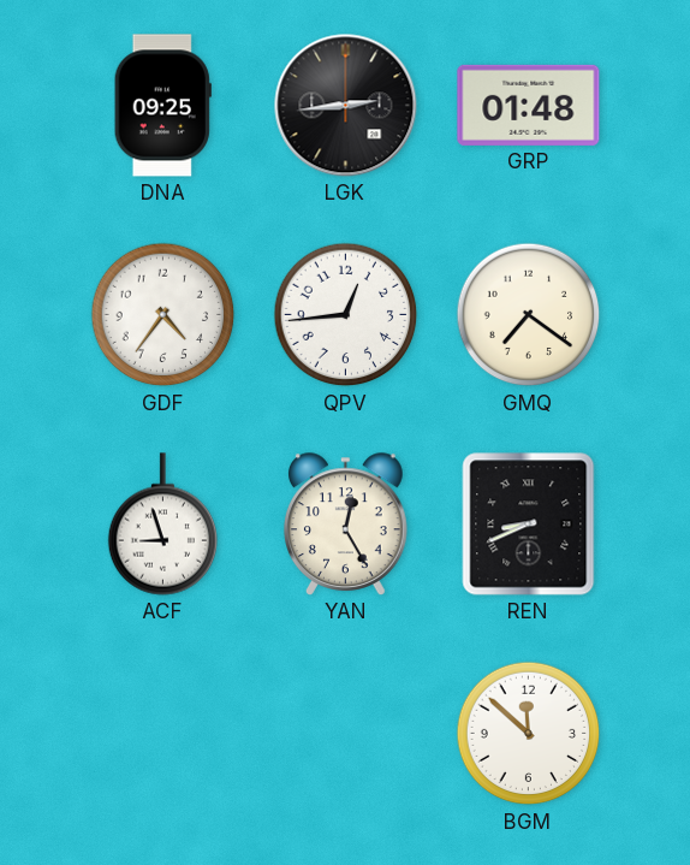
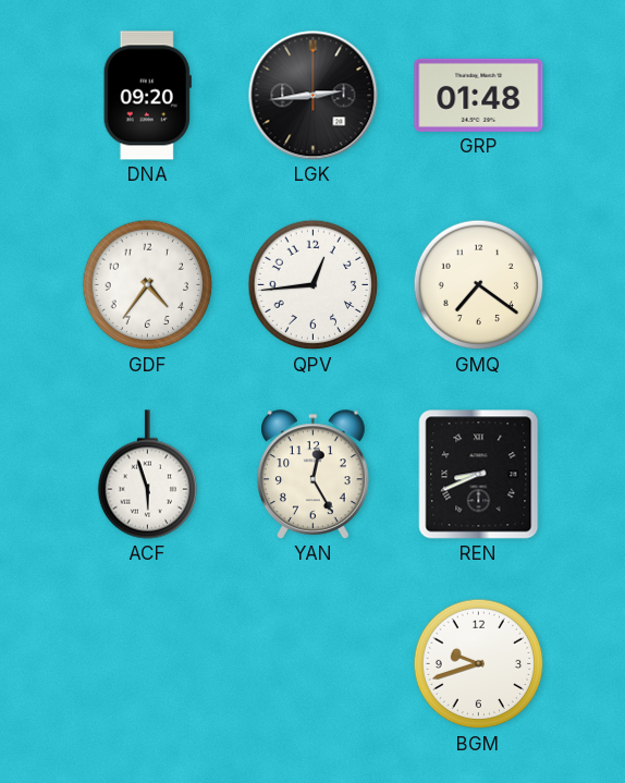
DNA: 09:25 -> 09:20
ACF: 8:57 -> 5:57
BGM: 11:52 -> 9:42
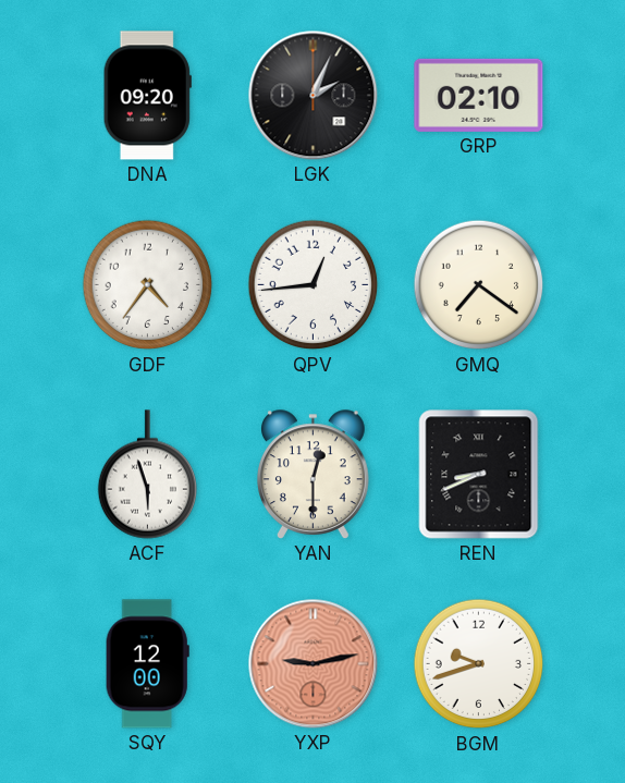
LGK: 2:44 -> 2:04
GRP: 01:48 -> 02:10
YAN: 12:25 -> 12:30
SQY: none -> 12:00
YXP: none -> 9:13
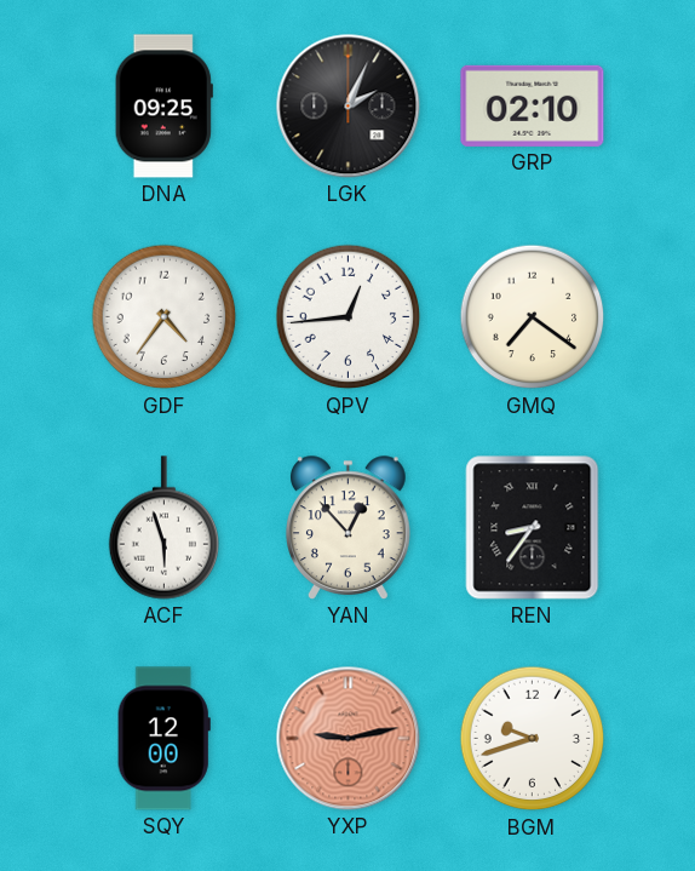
DNA: 09:20 -> 09:25
YAN: 12:30 -> 12:53
REN: 8:41 -> 8:36
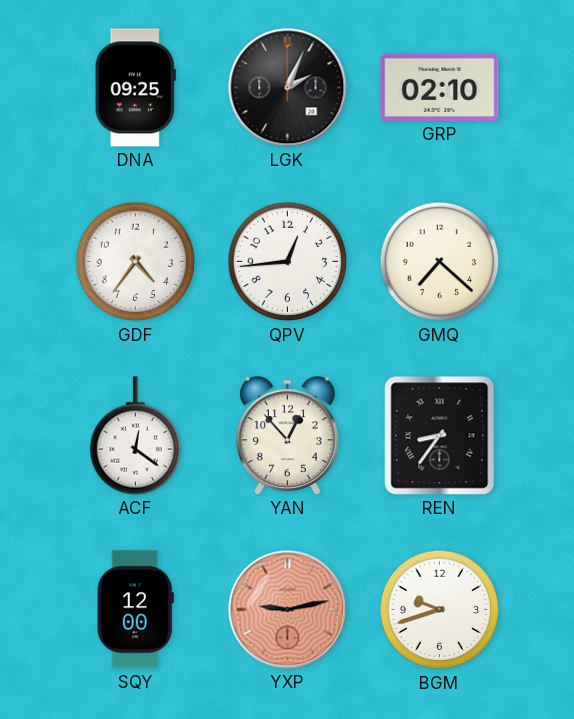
GMQ: 7:21 -> 7:22
ACF: 5:57 -> 12:21
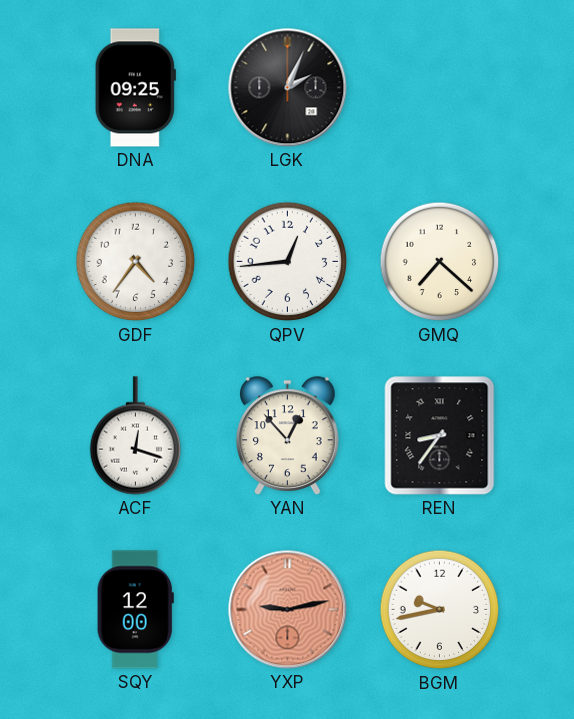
GRP: 02:10 -> none
ACF: 12:21 -> 12:18
BGM: 9:42 -> 9:43
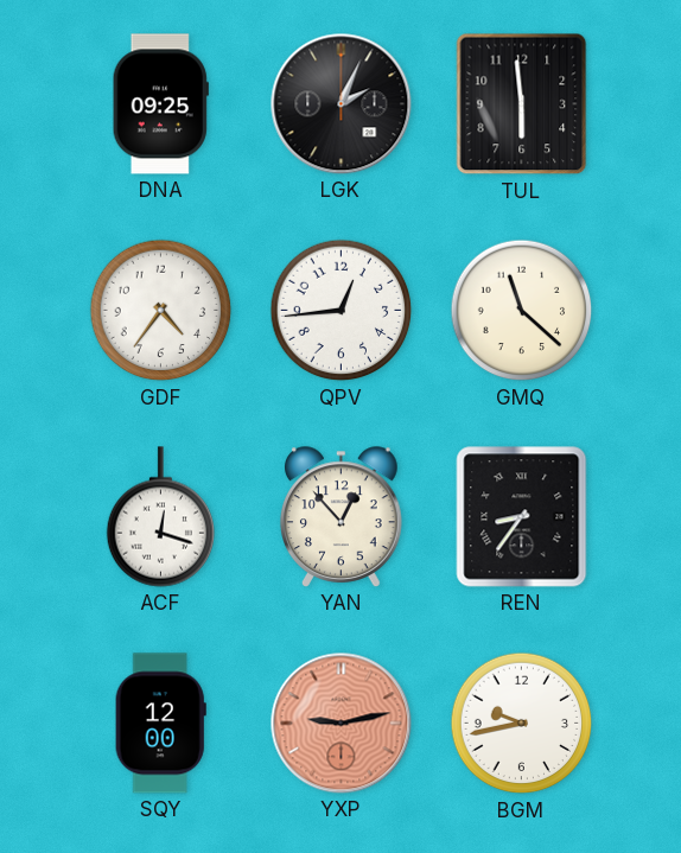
TUL: none -> 5:59
GMQ: 7:22 -> 11:22
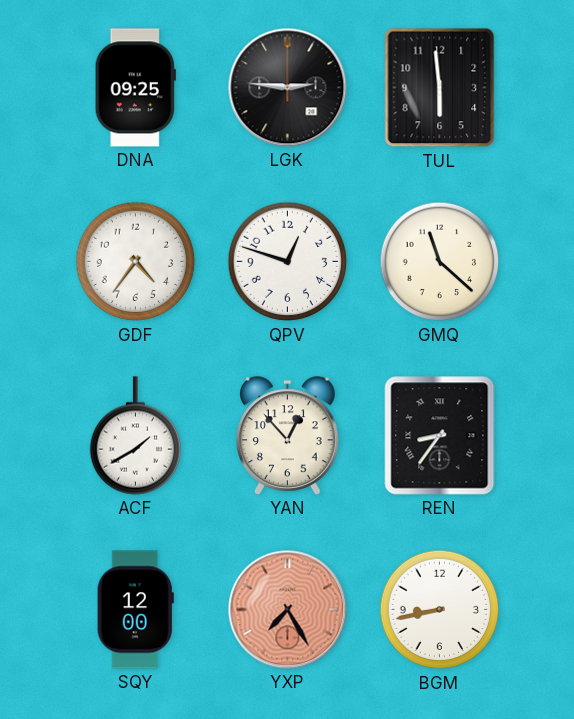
LGK: 2:04 -> 2:46
QPV: 12:44 -> 12:48
ACF: 12:18 -> 1:40
YXP: 9:13 -> 7:25
BGM: 9:43 -> 8:43
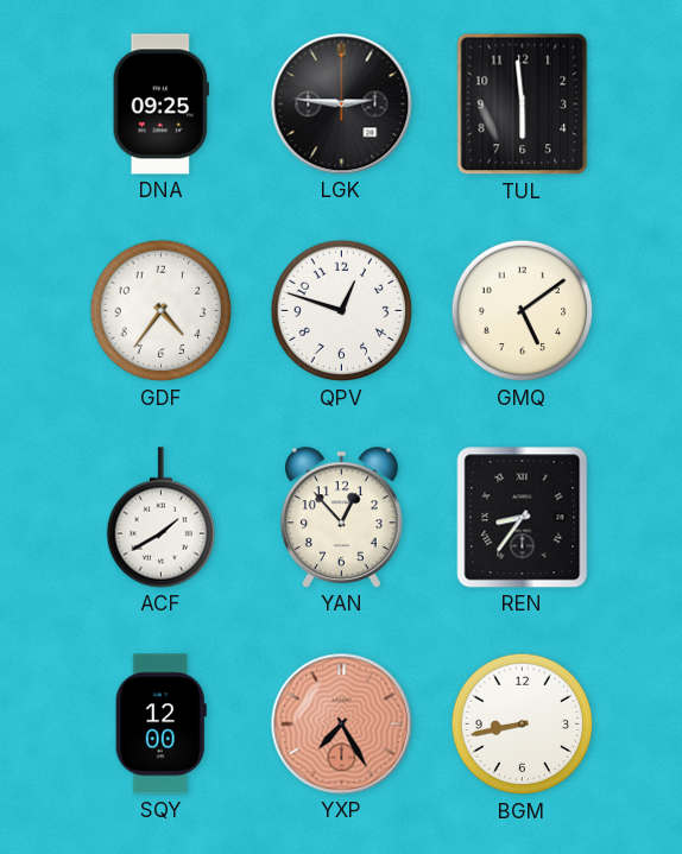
GMQ: 11:22 -> 5:09
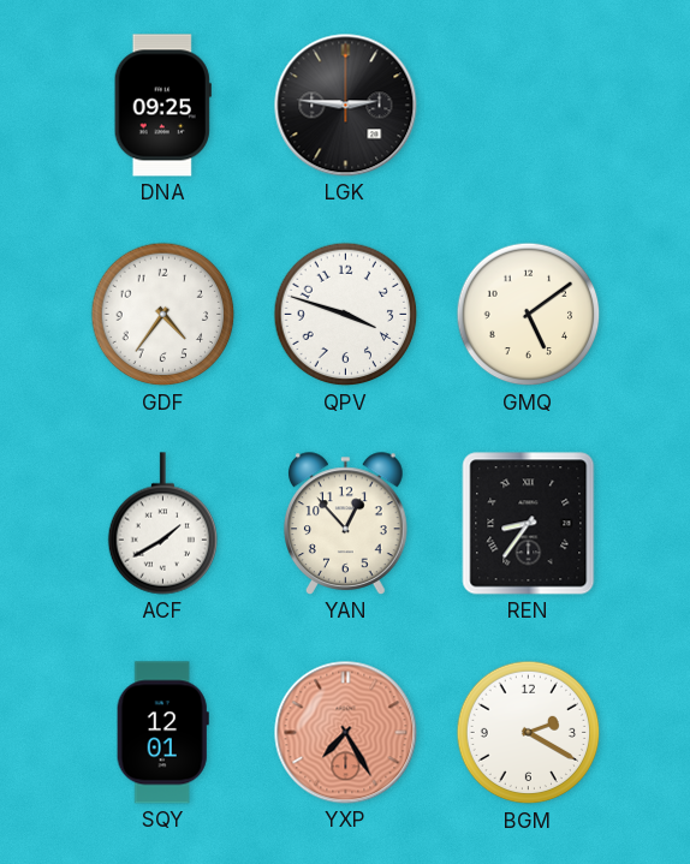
TUL: 5:59 -> none
QPV: 12:48 -> 3:48
SQY: 12:00 -> 12:01
BGM: 8:43 -> 2:20
